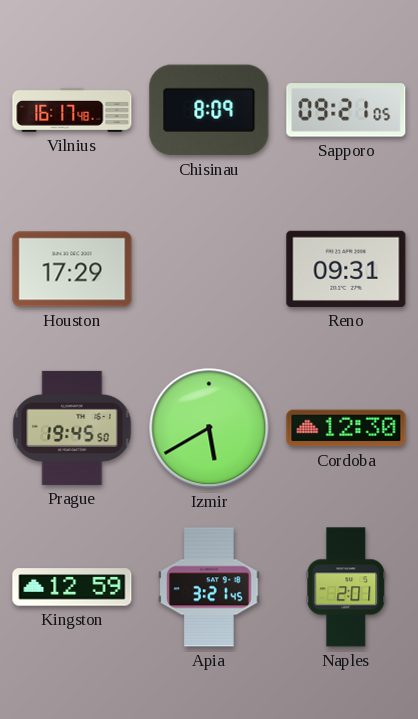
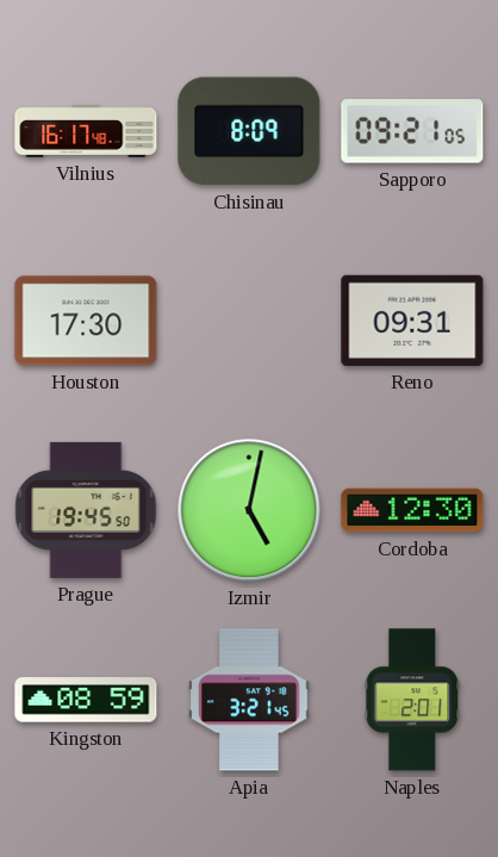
Houston: 17:29 -> 17:30
Izmir: 5:40 -> 5:02
Kingston: 12:59 -> 08:59
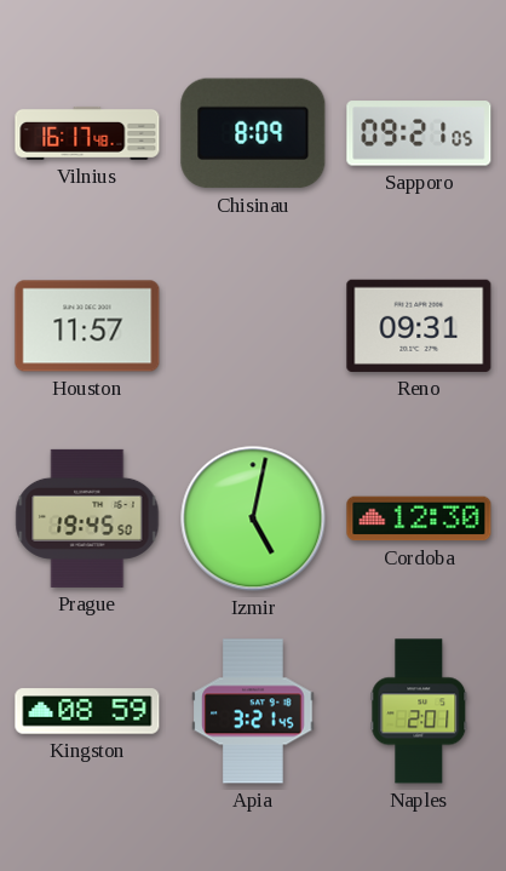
Houston: 17:30 -> 11:57
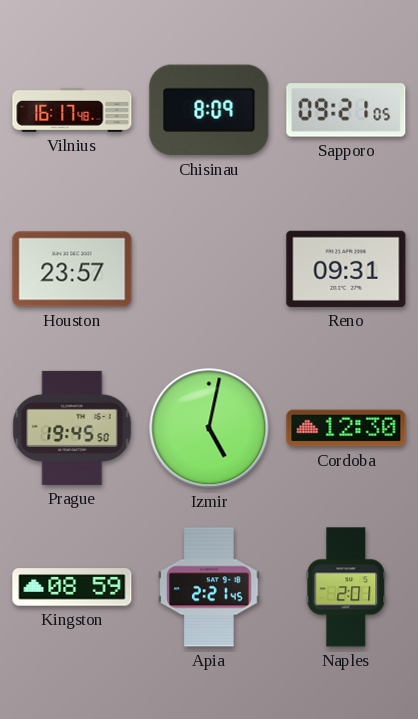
Houston: 11:57 -> 23:57
Apia: 3:21 -> 2:21
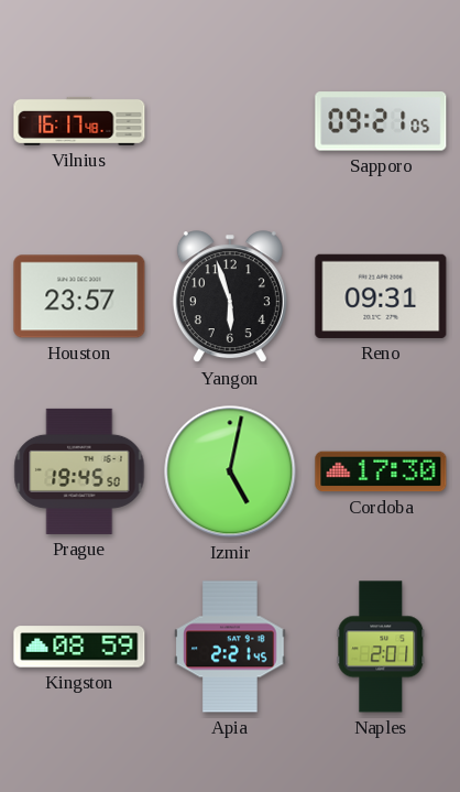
Chisinau: 8:09 -> none
Yangon: none -> 5:57
Cordoba: 12:30 -> 17:30
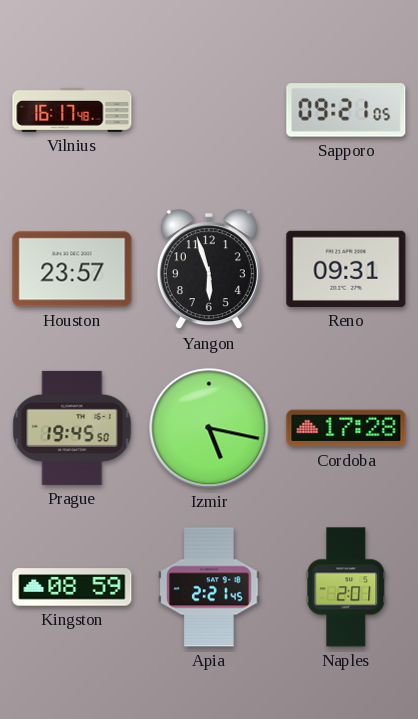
Izmir: 5:02 -> 5:17
Cordoba: 17:30 -> 17:28
